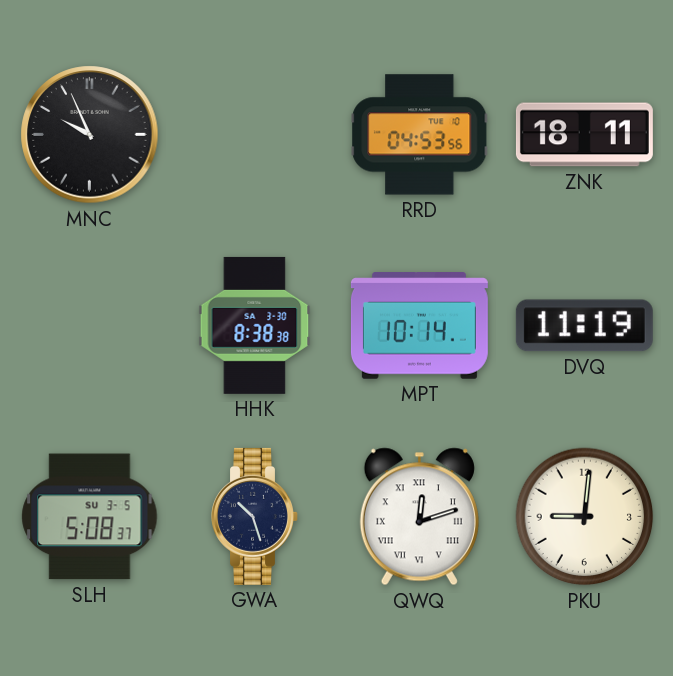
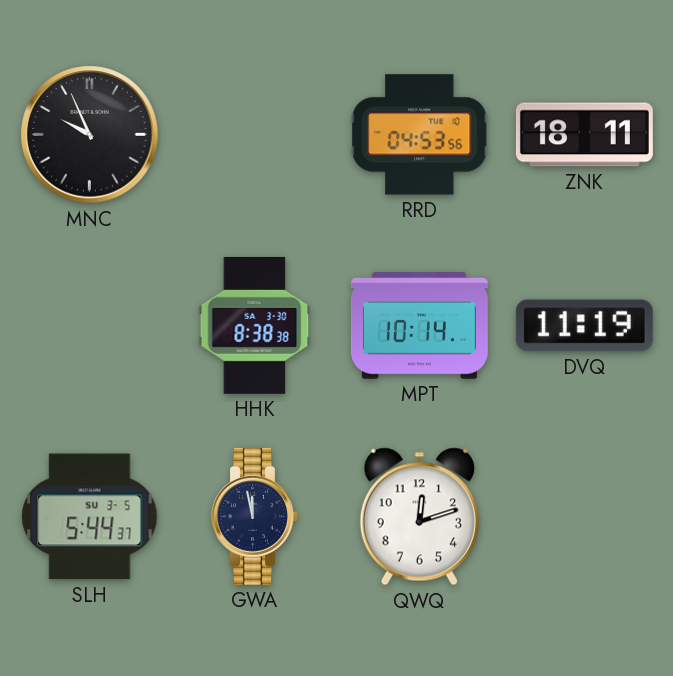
SLH: 5:08 -> 5:44
GWA: 10:27 -> 11:58
QWQ numerals: Roman -> Arabic
PKU: 9:01 -> none
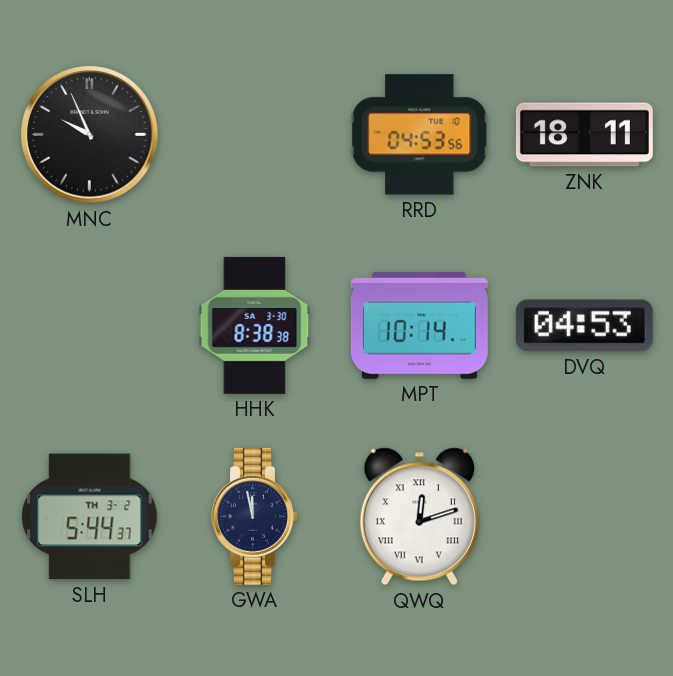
DVQ: 11:19 -> 04:53
SLH date: SU 3-5 -> TH 3-2
QWQ numerals: Arabic -> Roman
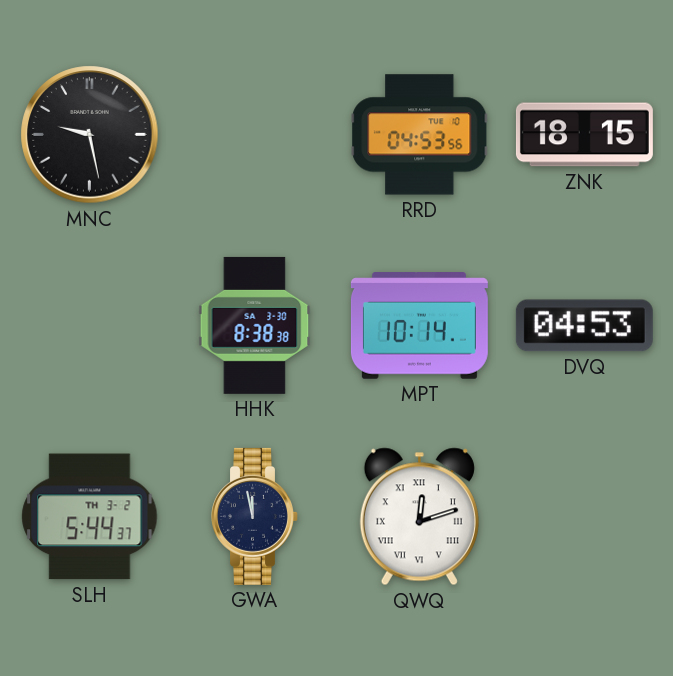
MNC: 9:56 -> 9:28
ZNK: 18:11 -> 18:15
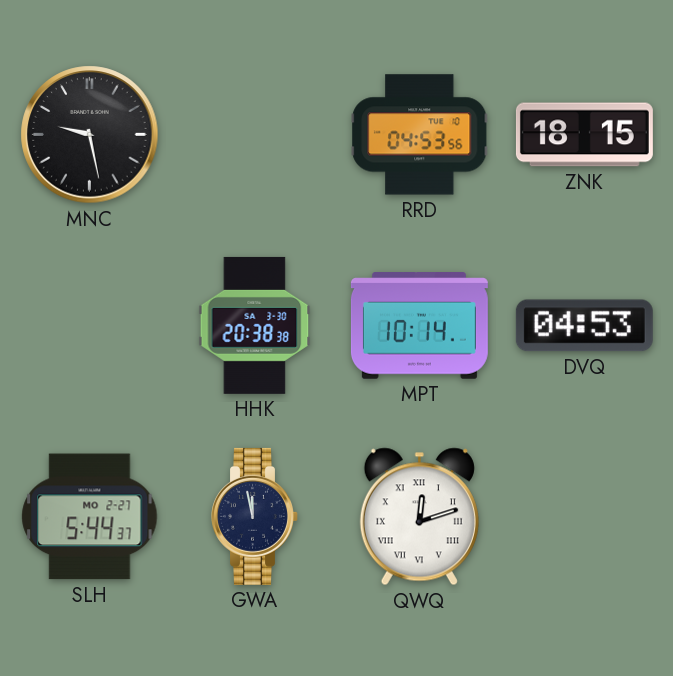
HHK: 8:38 -> 20:38
SLH date: TH 3-2 -> MO 2-27
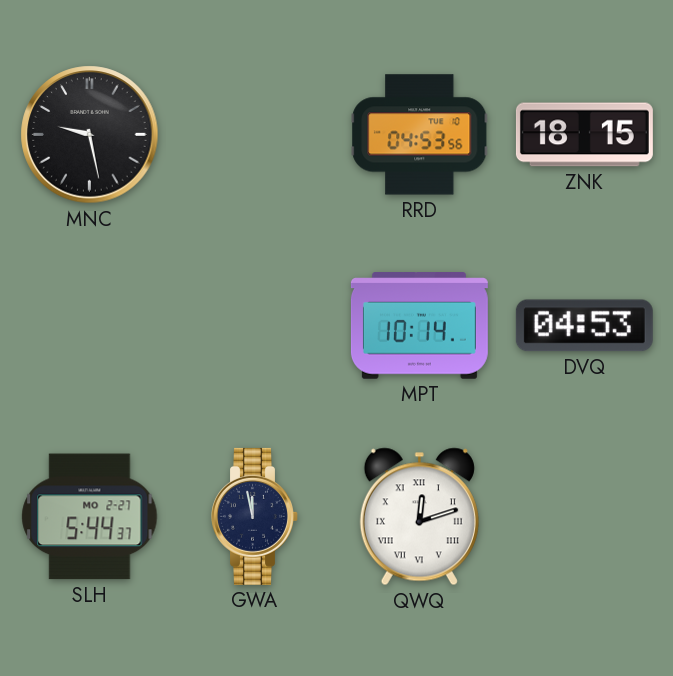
HHK: 20:38 -> none
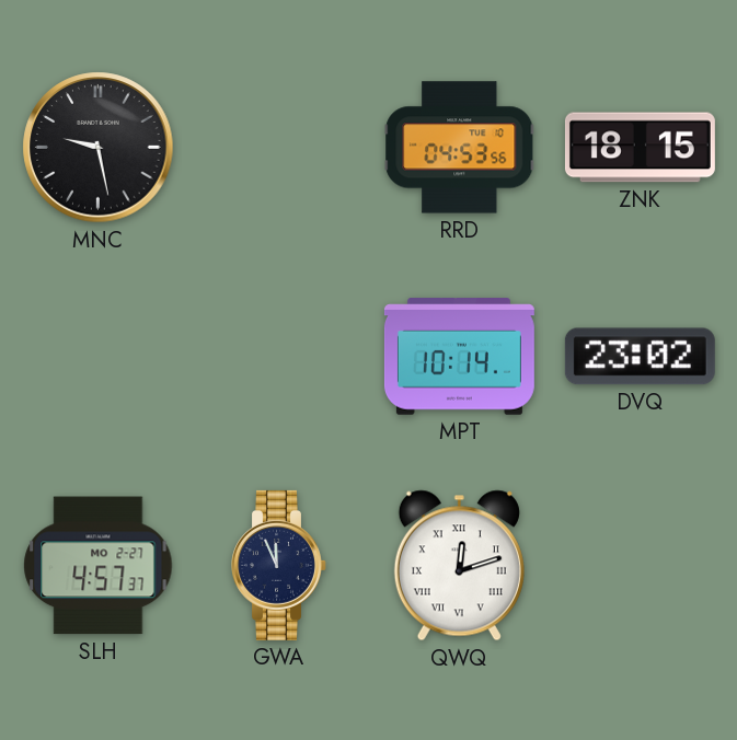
DVQ: 04:53 -> 23:02
SLH: 5:44 -> 4:57
GWA: 11:58 -> 11:56
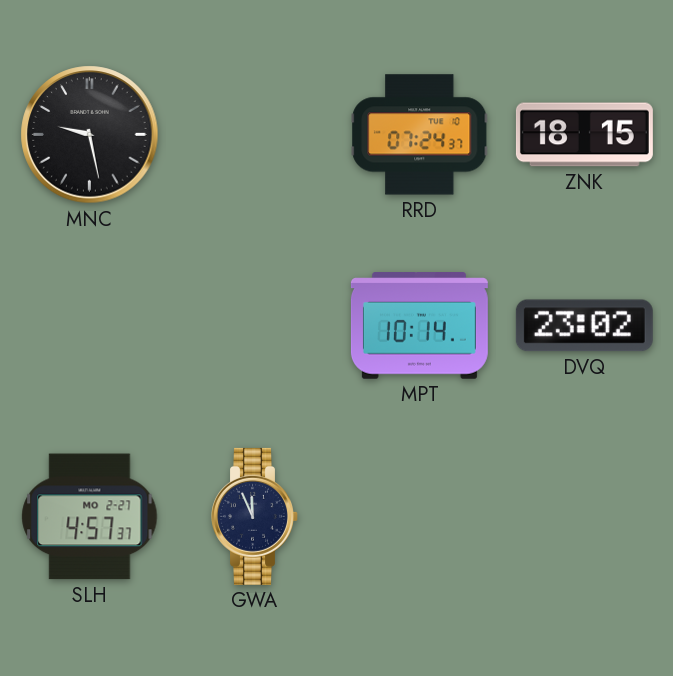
RRD: 04:53 -> 07:24
QWQ: 12:12 -> none
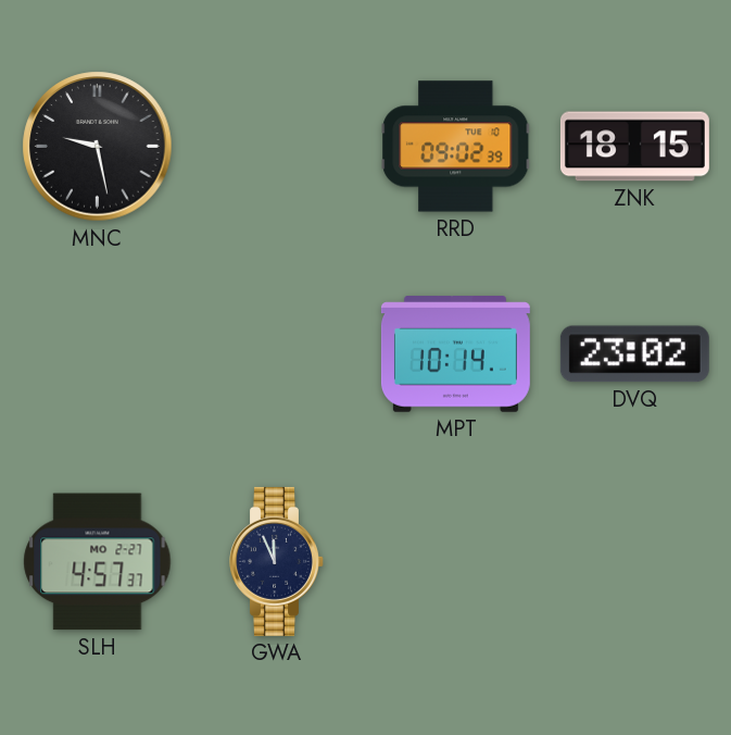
RRD: 07:24 -> 09:02
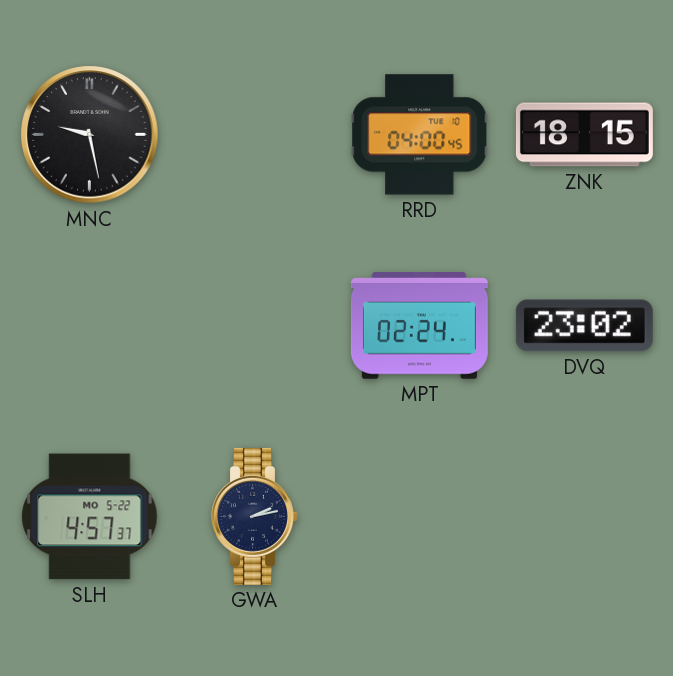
RRD: 09:02 -> 04:00
MPT: 10:14 -> 02:24
SLH date: MO 2-27 -> MO 5-22
GWA: 11:56 -> 2:13
